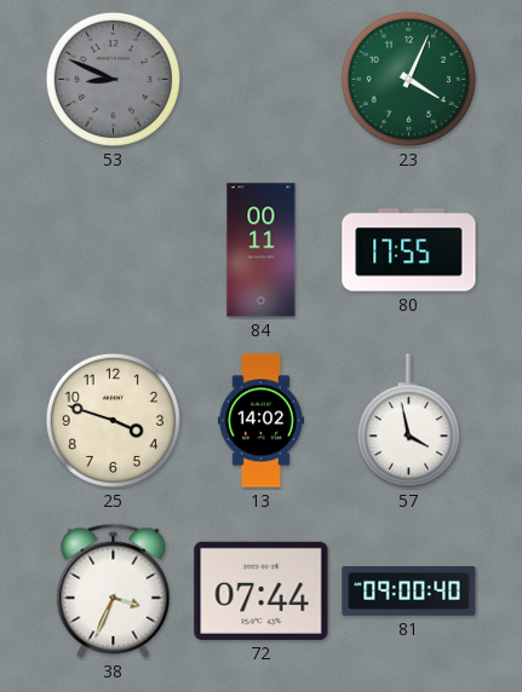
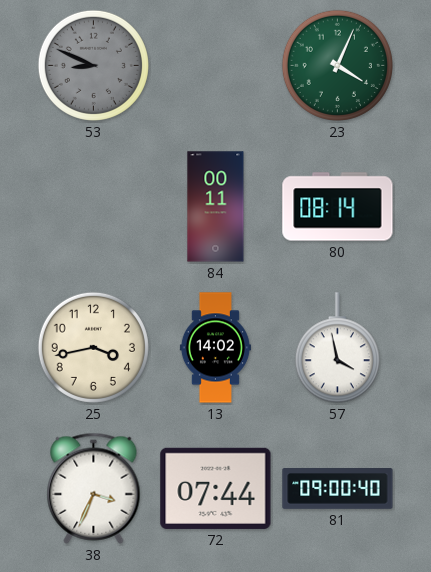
80: 17:55 -> 08:14
25: 3:48 -> 3:43
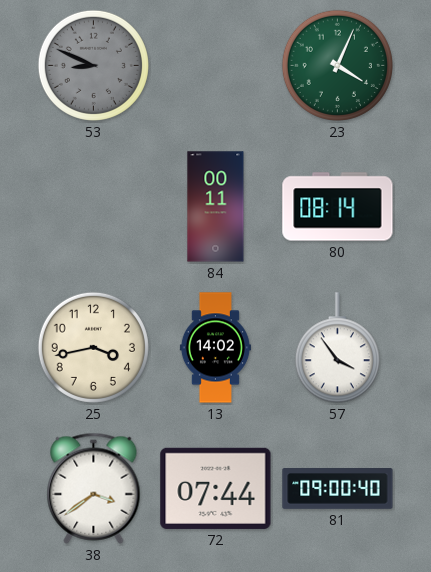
57: 3:58 -> 3:54
38: 3:34 -> 3:39
